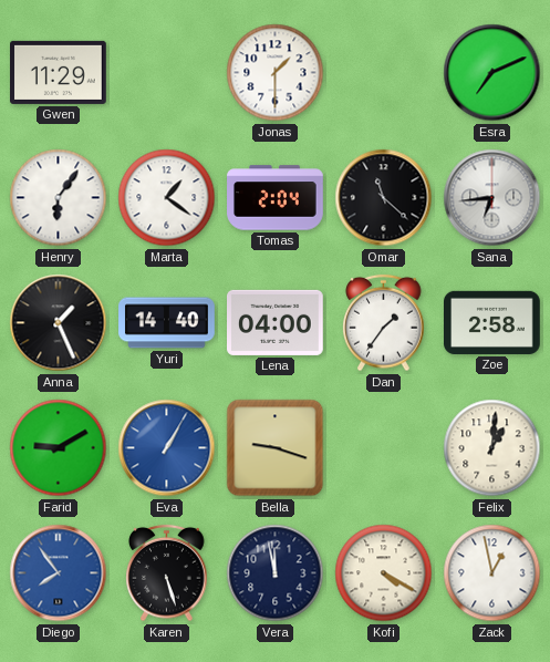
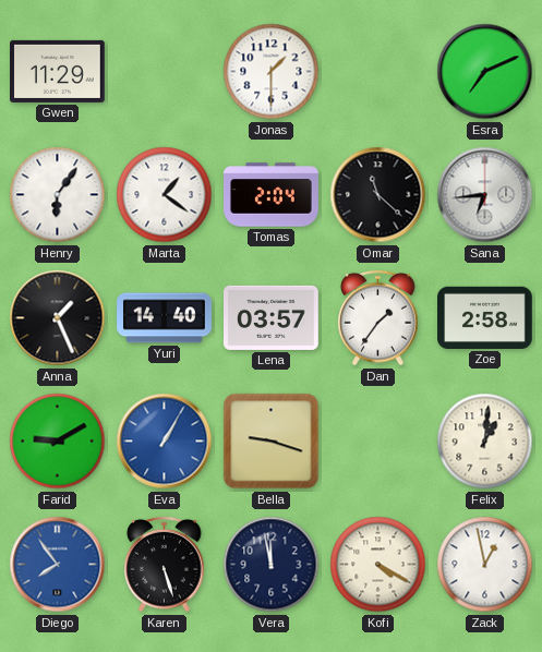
Lena: 04:00 -> 03:57
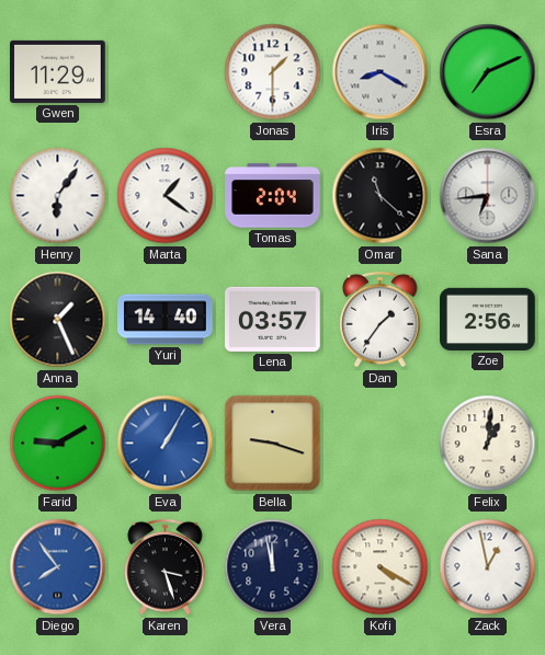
Iris: none -> 8:20
Zoe: 2:58 -> 2:56
Karen: 5:27 -> 3:27
